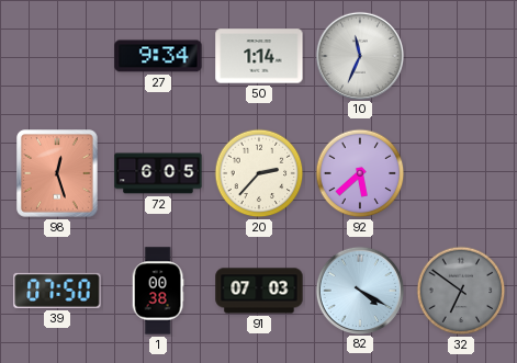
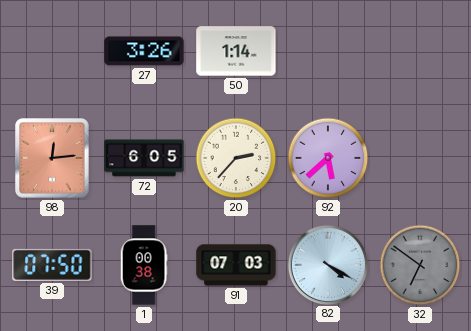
27: 9:34 -> 3:26
10: 11:34 -> none
98: 12:27 -> 12:14
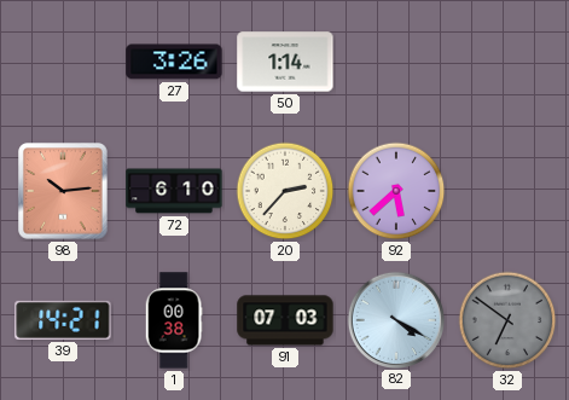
98: 12:14 -> 10:14
72: 6:05 -> 6:10
39: 07:50 -> 14:21
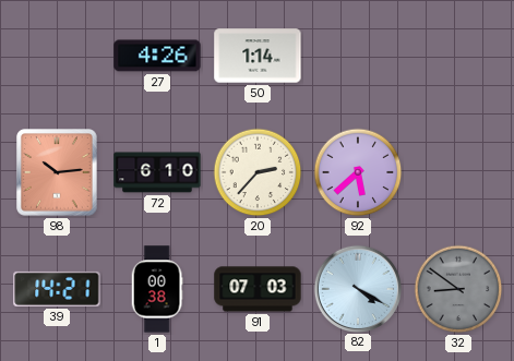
27: 3:26 -> 4:26
32: 6:51 -> 8:51
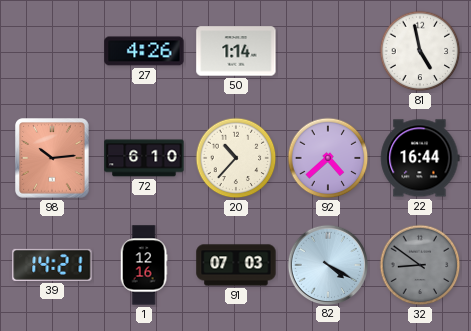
81: none -> 4:58
20: 2:37 -> 10:37
92: 5:38 -> 4:38
22: none -> 16:44
1: 00:38 -> 12:16
